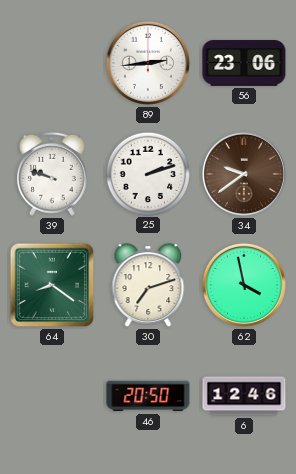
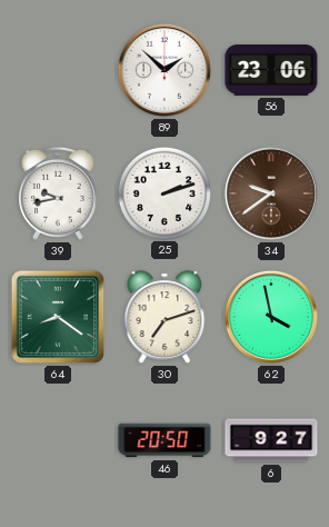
89: 2:44 -> 1:52
39: 9:48 -> 9:43
6: 12:46 -> 9:27
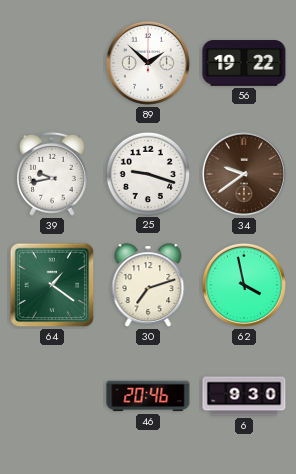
56: 23:06 -> 19:22
25: 2:12 -> 9:18
64: 8:21 -> 1:21
46: 20:50 -> 20:46
6: 9:27 -> 9:30
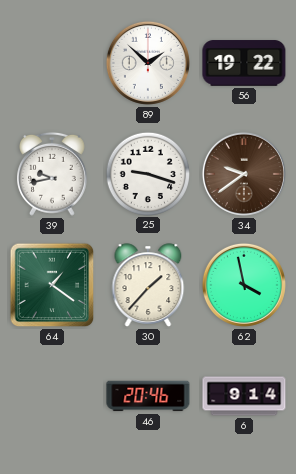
30: 7:12 -> 1:37
6: 9:30 -> 9:14
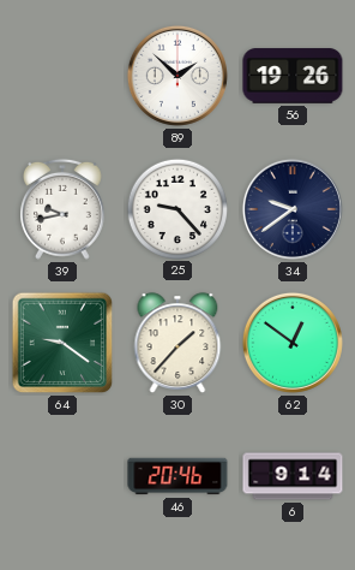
56: 19:22 -> 19:26
25: 9:18 -> 9:23
34 dial: brown -> navy
64: 1:21 -> 9:21
62: 3:58 -> 12:51
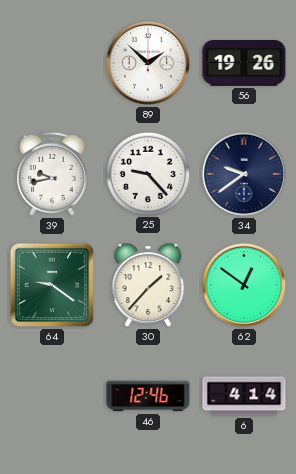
46: 20:46 -> 12:46
6: 9:14 -> 4:14
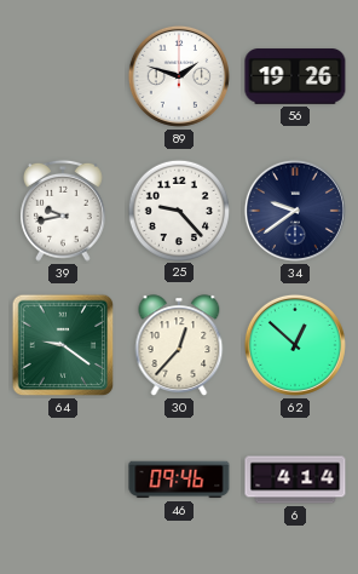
89: 1:52 -> 1:48
30: 1:37 -> 12:37
62: 12:51 -> 12:52
46: 12:46 -> 09:46
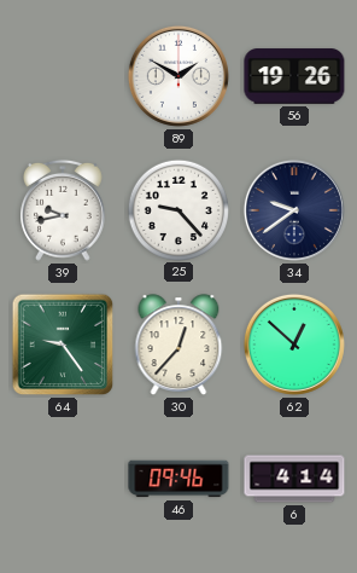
89: 1:48 -> 1:50
64: 9:21 -> 9:24
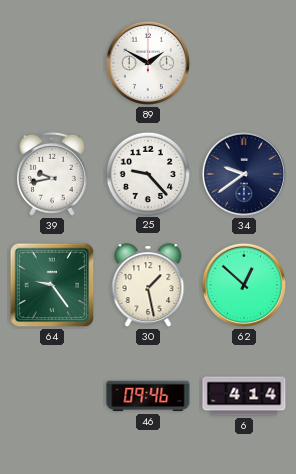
56: 19:26 -> none
30: 12:37 -> 1:28
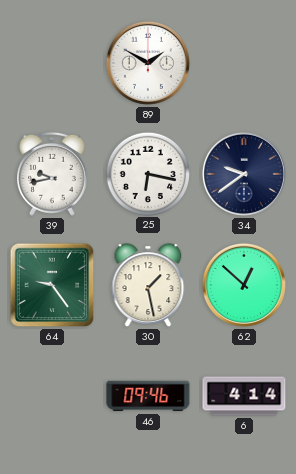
25: 9:23 -> 6:17
